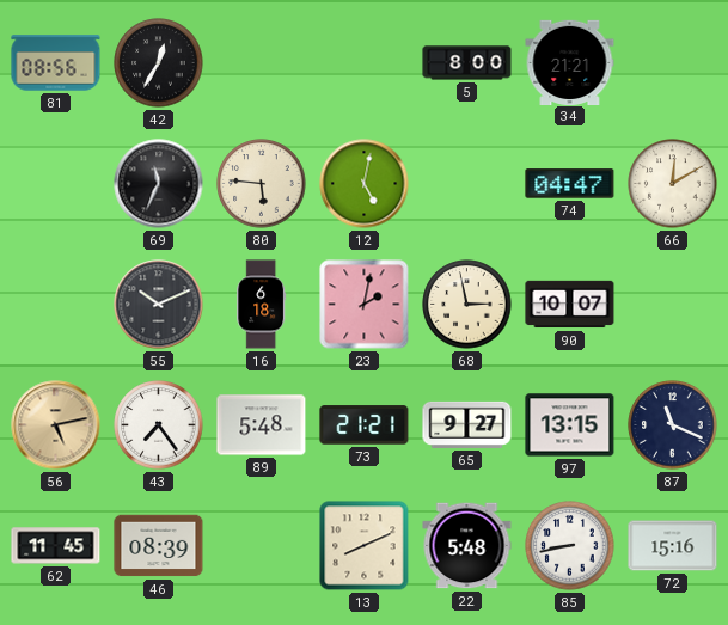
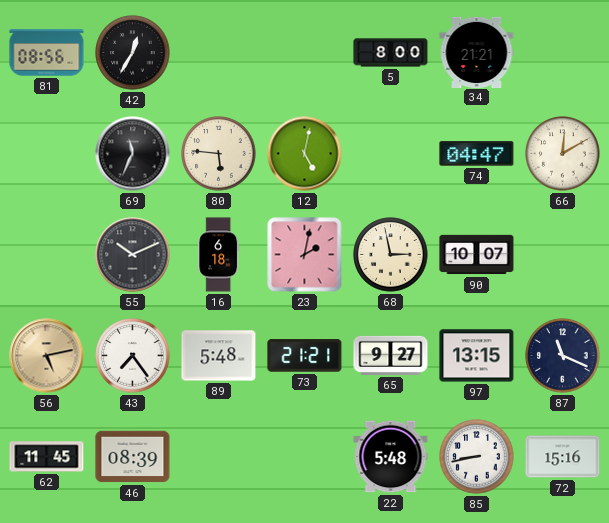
13: 8:11 -> none
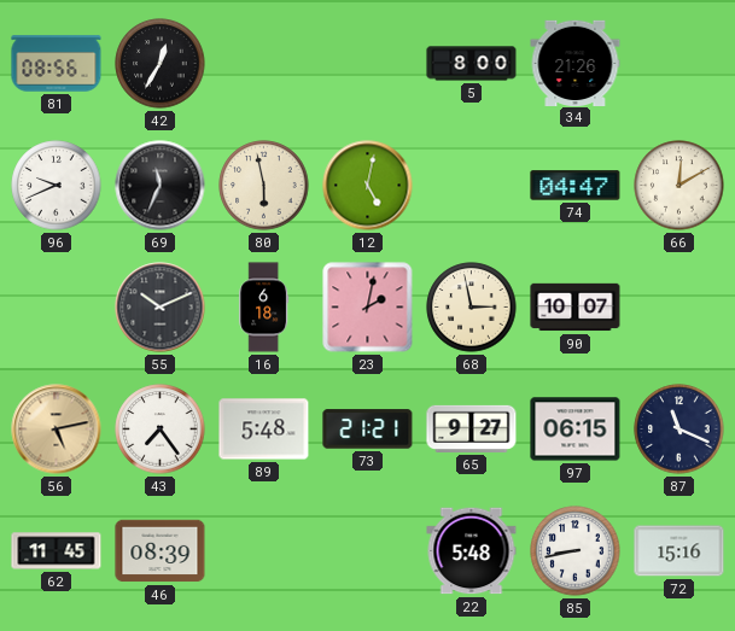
34: 21:21 -> 21:26
96: none -> 9:41
80: 5:46 -> 5:58
97: 13:15 -> 06:15
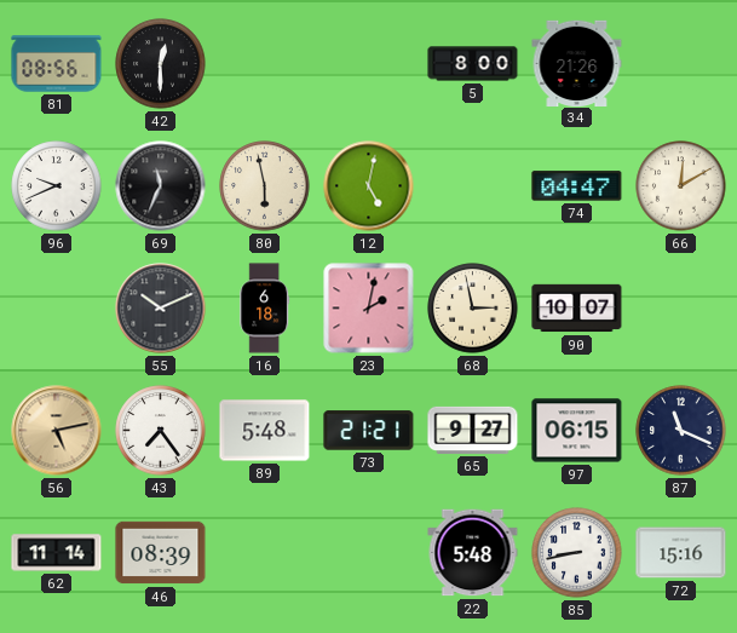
42: 12:35 -> 12:30
62: 11:45 -> 11:14
